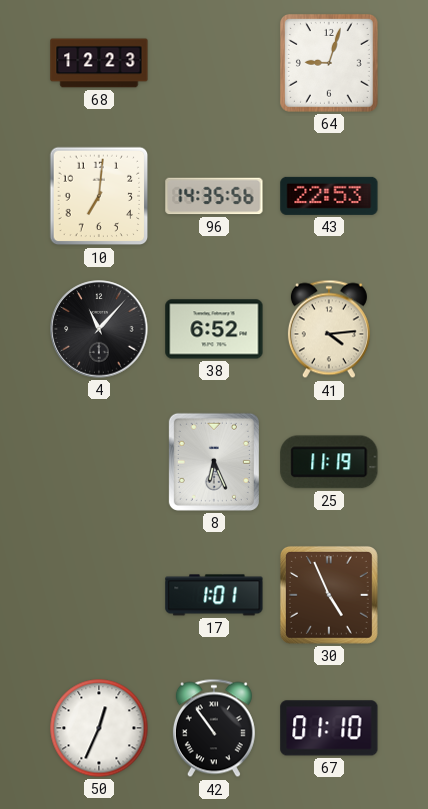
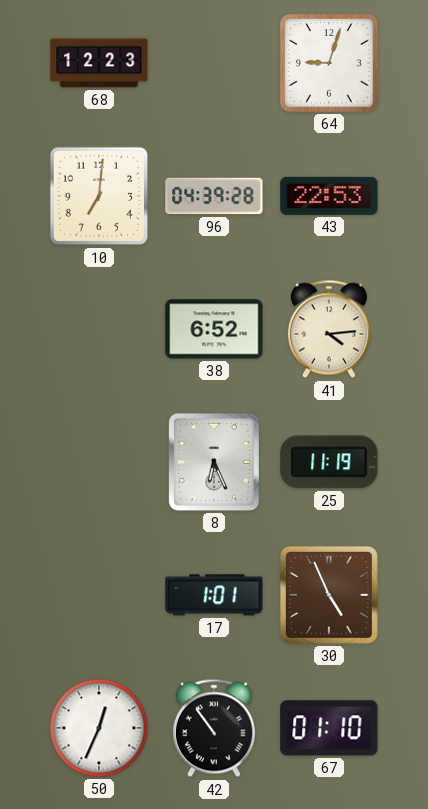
96: 14:35 -> 04:39
4: 11:07 -> none
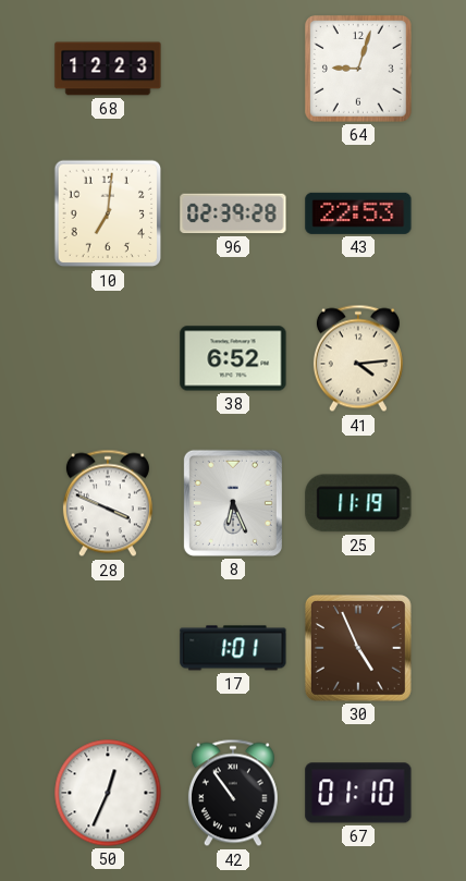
96: 04:39 -> 02:39
28: none -> 3:49
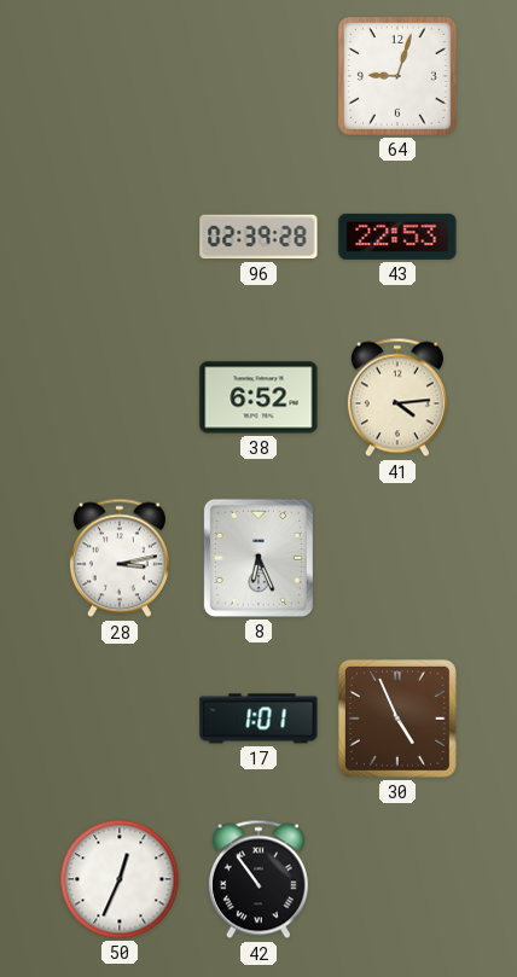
68: 12:23 -> none
10: 7:01 -> none
28: 3:49 -> 3:13
25: 11:19 -> none
67: 01:10 -> none
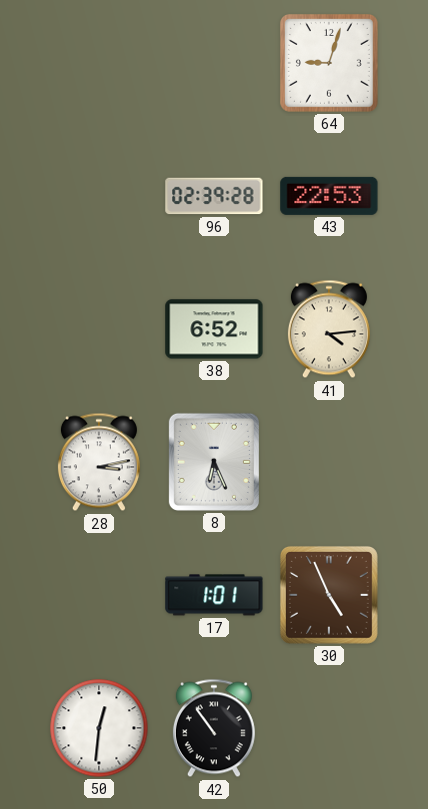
50: 12:34 -> 12:31
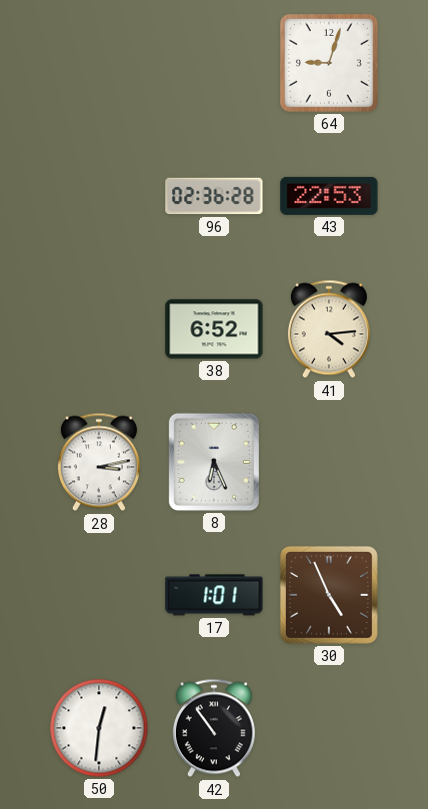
96: 02:39 -> 02:36
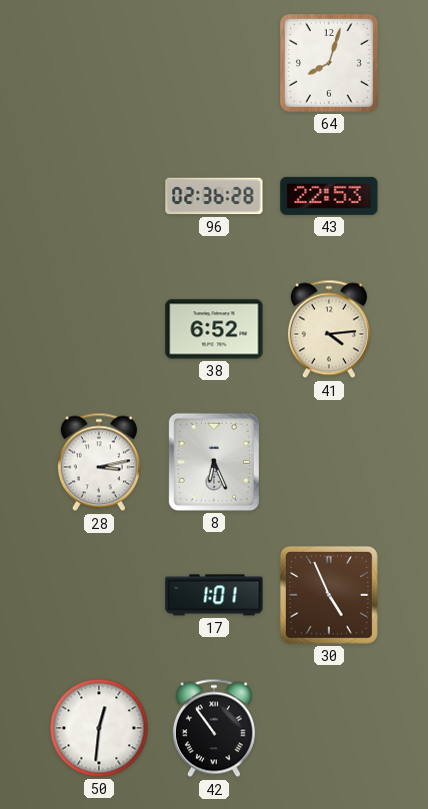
64: 9:03 -> 8:03
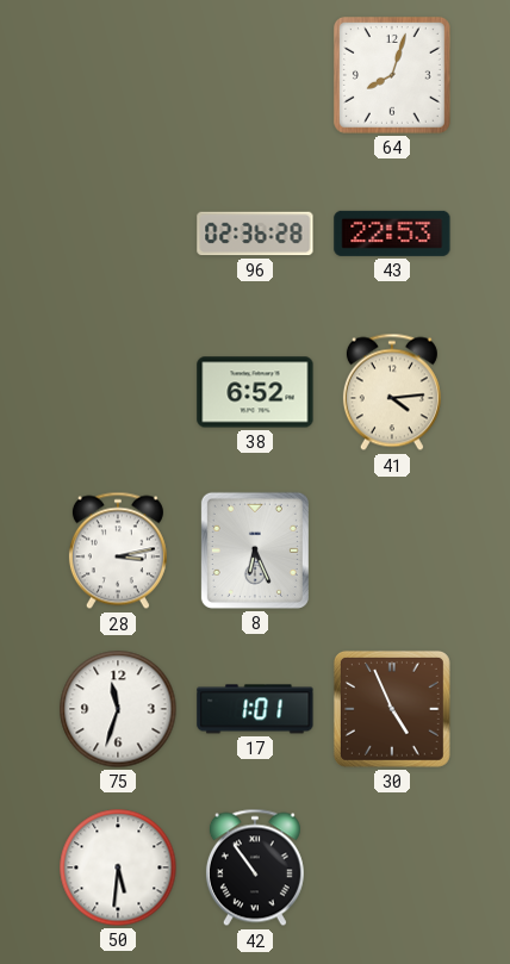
75: none -> 11:33
50: 12:31 -> 5:31
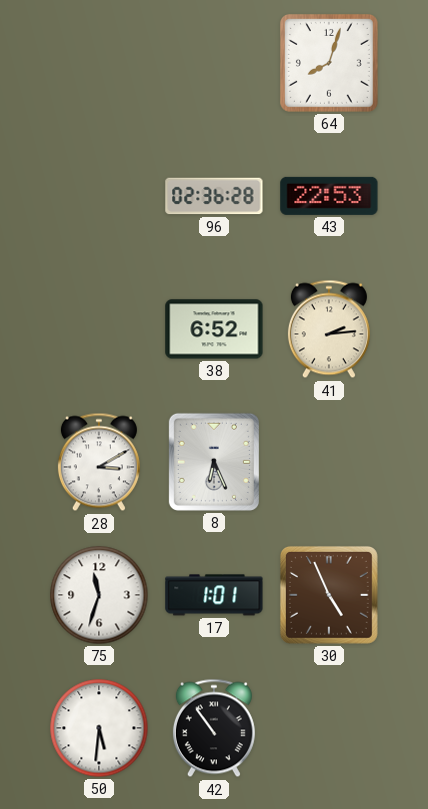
41: 4:14 -> 2:14
28: 3:13 -> 3:10
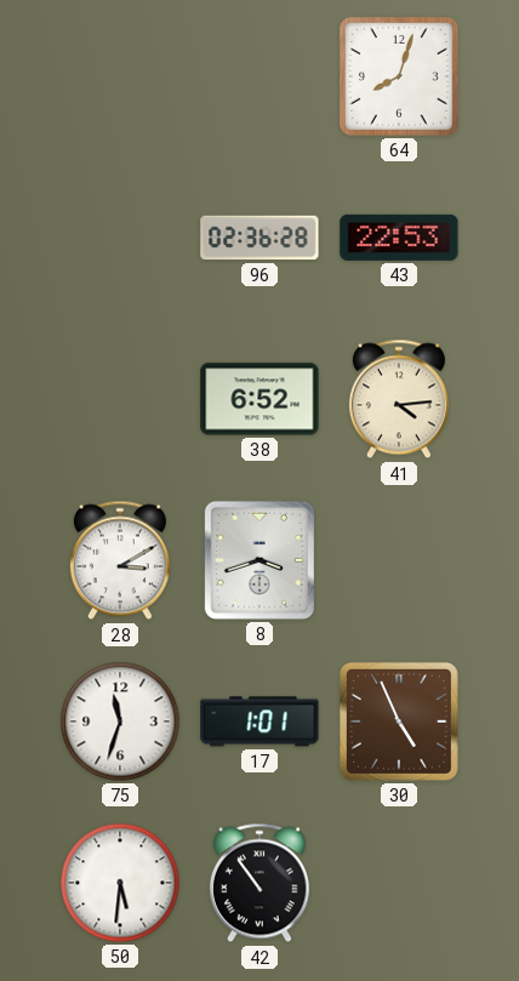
41: 2:14 -> 4:14
8: 6:26 -> 3:42
